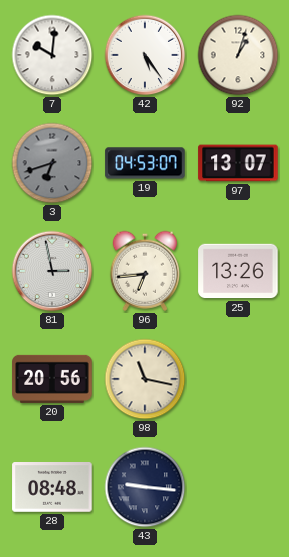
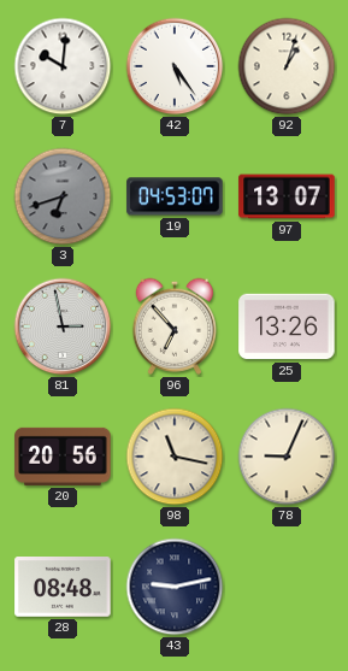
96: 6:44 -> 6:53
78: none -> 9:04
43: 9:16 -> 9:13
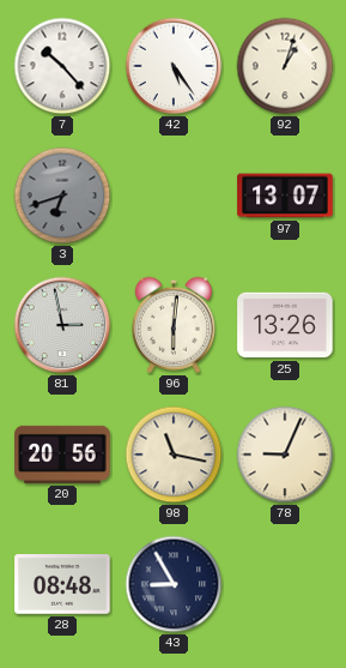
7: 10:01 -> 10:23
19: 04:53 -> none
96: 6:53 -> 6:01
43: 9:13 -> 8:55
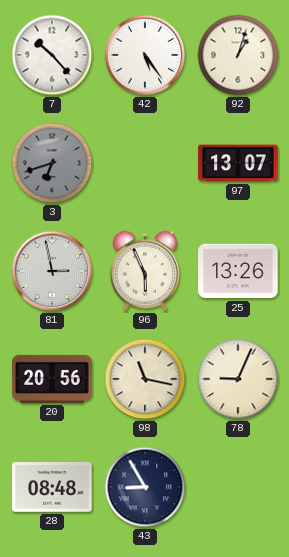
96: 6:01 -> 5:56
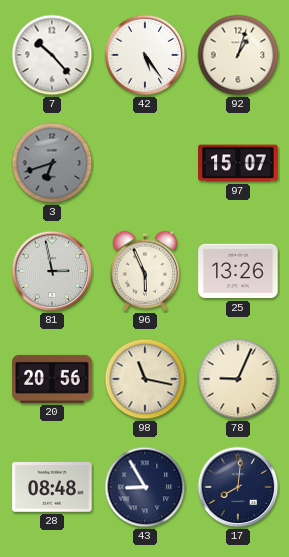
97: 13:07 -> 15:07
17: none -> 8:01
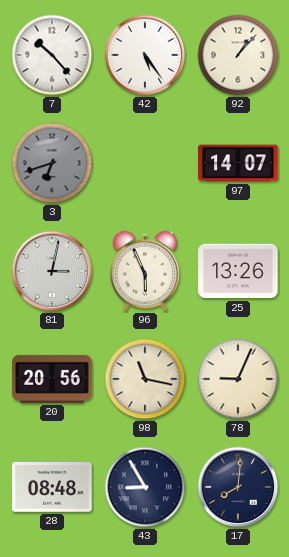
92: 1:03 -> 1:07
97: 15:07 -> 14:07
81: 2:58 -> 3:02
